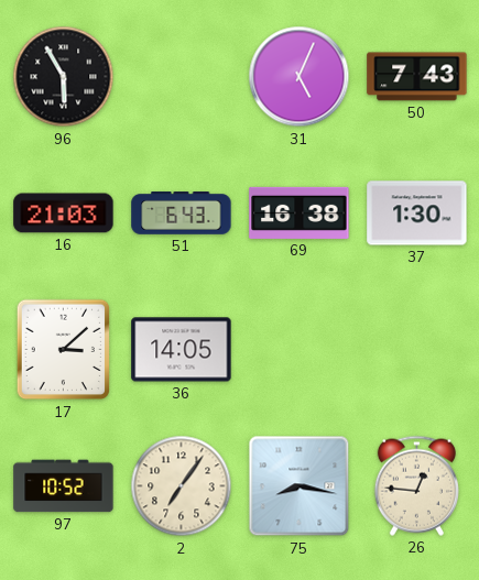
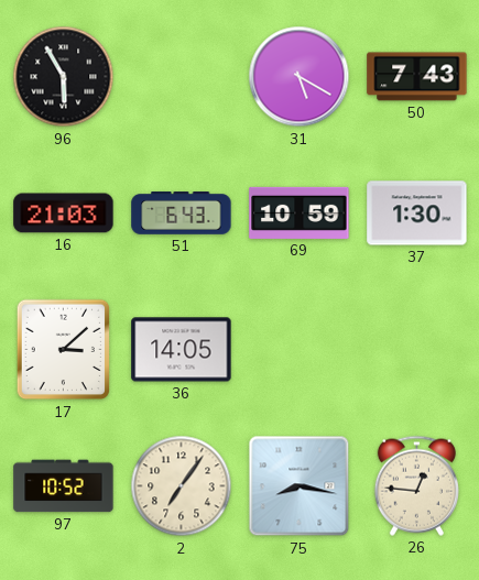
31: 5:04 -> 5:20
69: 16:38 -> 10:59
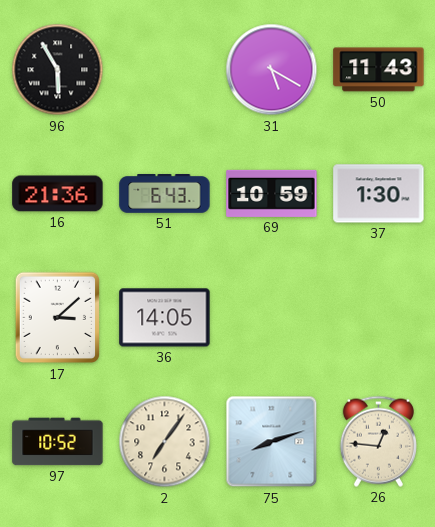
50: 7:43 -> 11:43
16: 21:03 -> 21:36
75: 8:17 -> 8:12
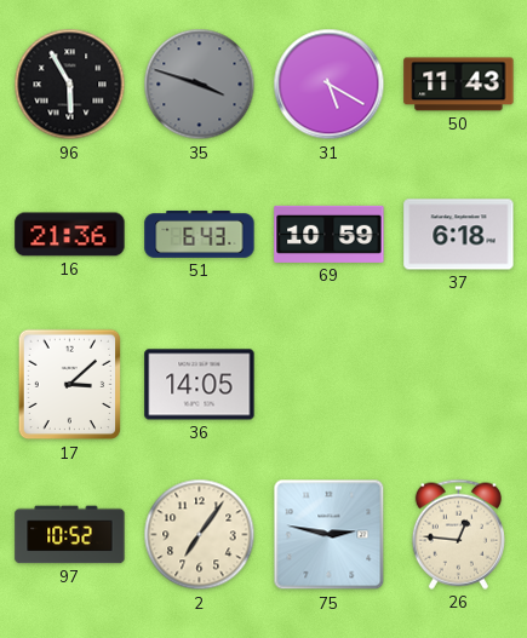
35: none -> 3:48
37: 1:30 -> 6:18
75: 8:12 -> 2:47
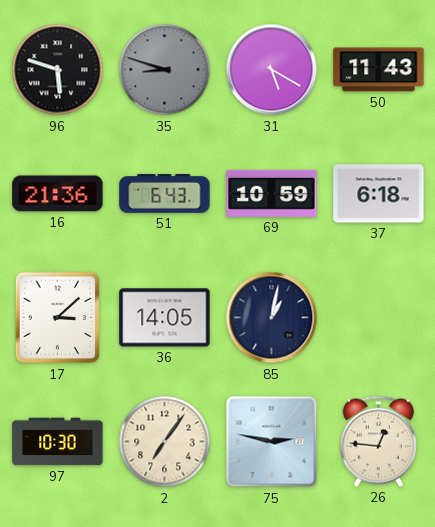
96: 5:55 -> 5:48
35: 3:48 -> 8:48
85: none -> 1:02
97: 10:52 -> 10:30
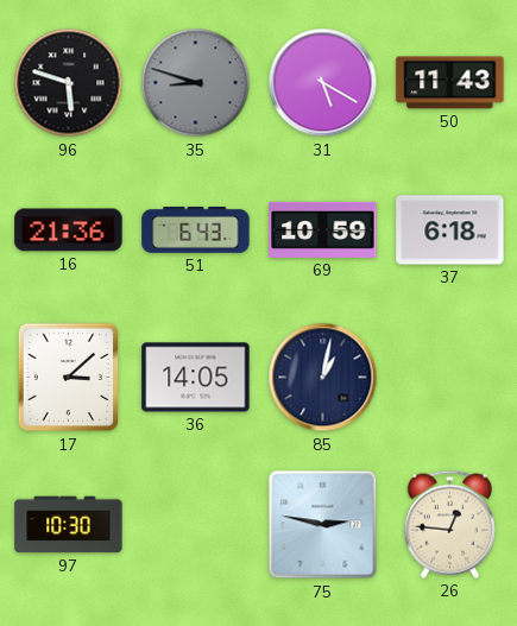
2: 7:06 -> none
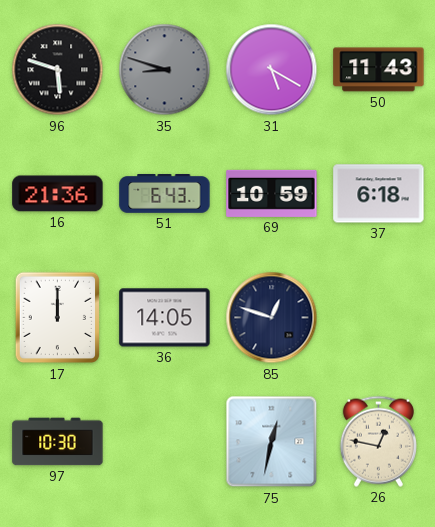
17: 3:08 -> 12:00
85: 1:02 -> 12:48
75: 2:47 -> 12:32
26: 12:46 -> 12:47
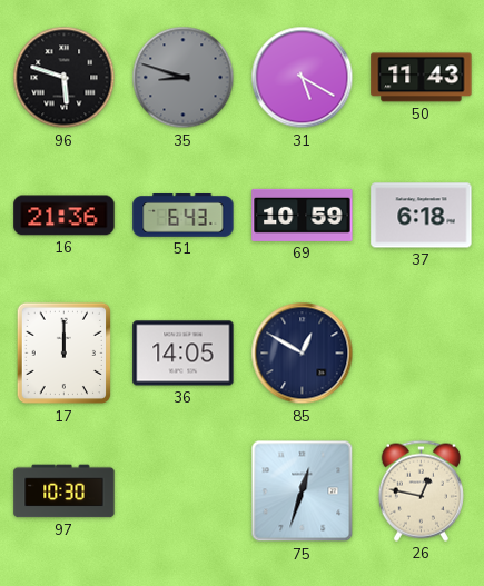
85: 12:48 -> 12:50
75: 12:32 -> 12:33
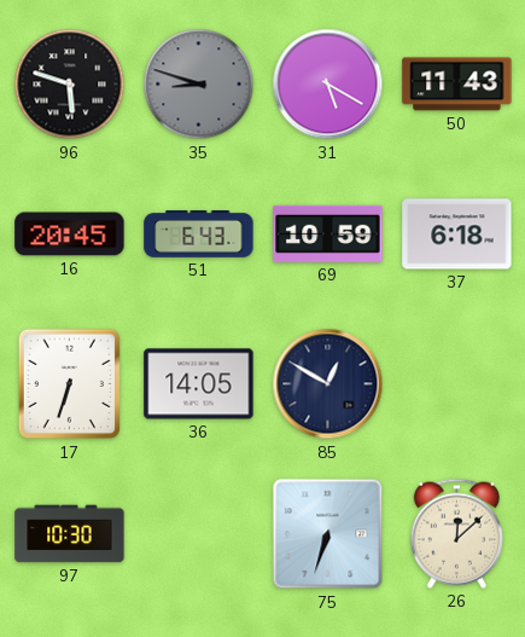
16: 21:36 -> 20:45
17: 12:00 -> 6:33
75: 12:33 -> 6:33
26: 12:47 -> 12:08
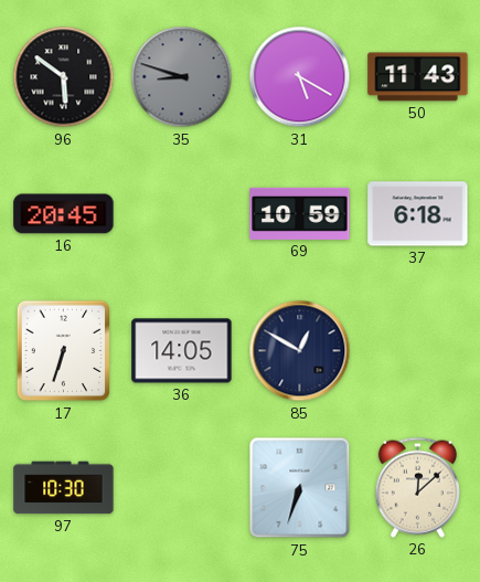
96: 5:48 -> 5:51
51: 6:43 -> none
